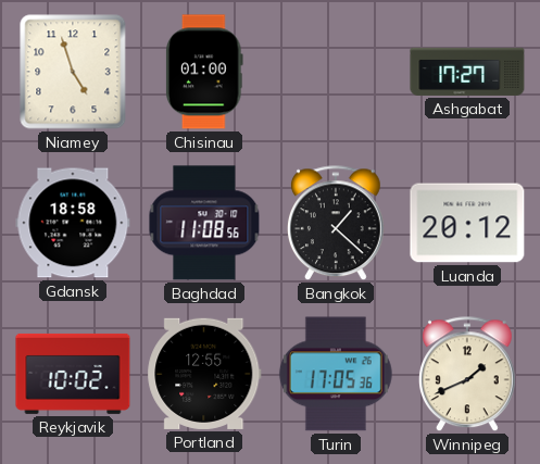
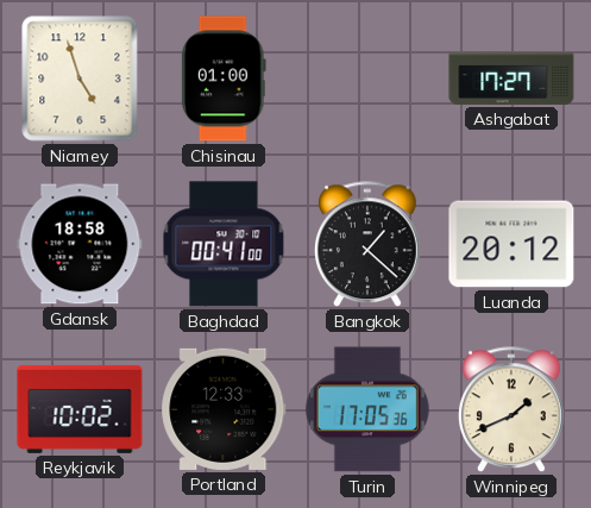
Baghdad: 11:08 -> 00:41
Portland: 12:55 -> 12:33
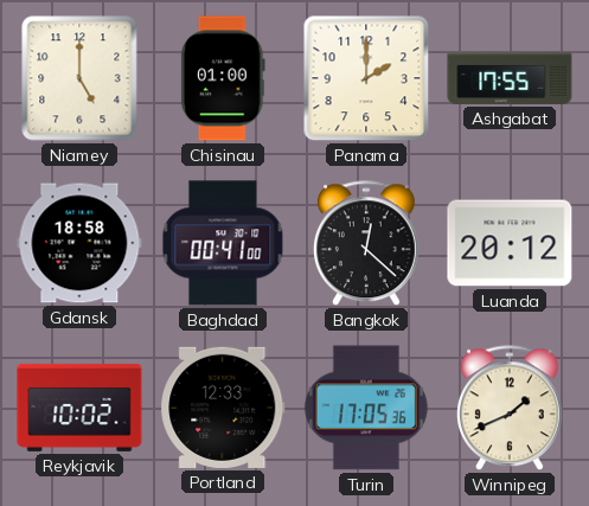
Niamey: 4:57 -> 5:00
Panama: none -> 2:00
Ashgabat: 17:27 -> 17:55
Bangkok: 1:22 -> 12:22
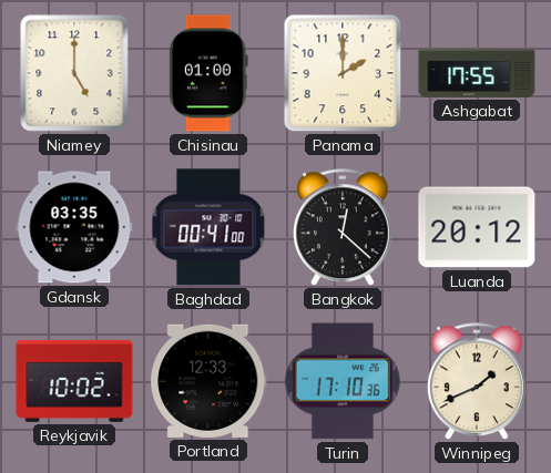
Gdansk: 18:58 -> 03:35
Turin: 17:05 -> 17:10
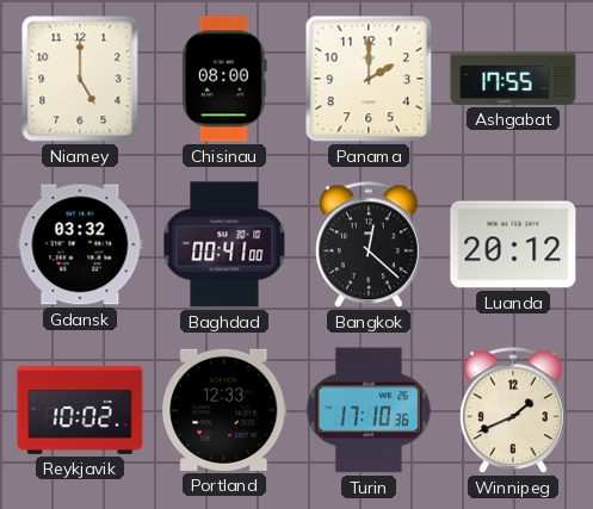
Chisinau: 01:00 -> 08:00
Gdansk: 03:35 -> 03:32
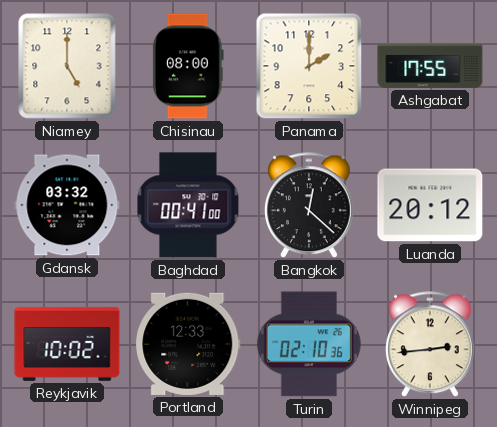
Turin: 17:10 -> 02:10
Winnipeg: 1:41 -> 2:44
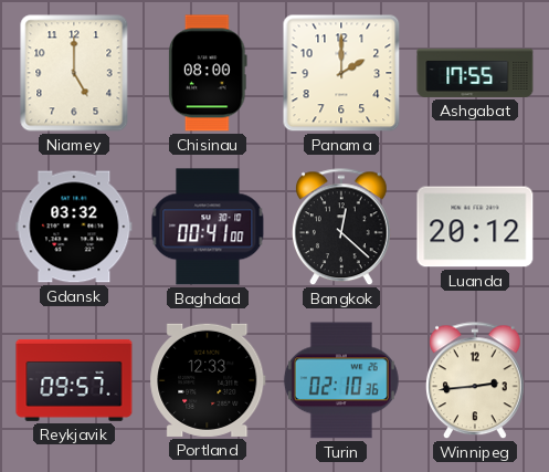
Reykjavik: 10:02 -> 09:57
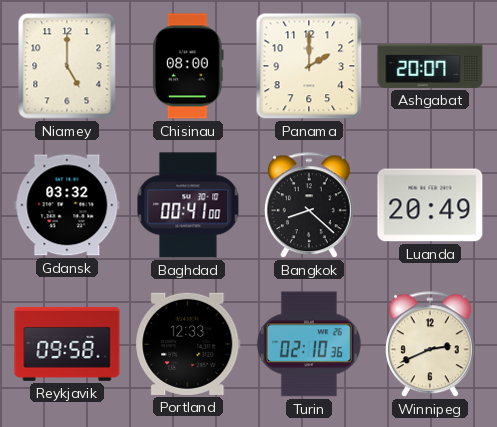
Ashgabat: 17:55 -> 20:07
Bangkok: 12:22 -> 8:22
Luanda: 20:12 -> 20:49
Reykjavik: 09:57 -> 09:58
Winnipeg: 2:44 -> 2:41
